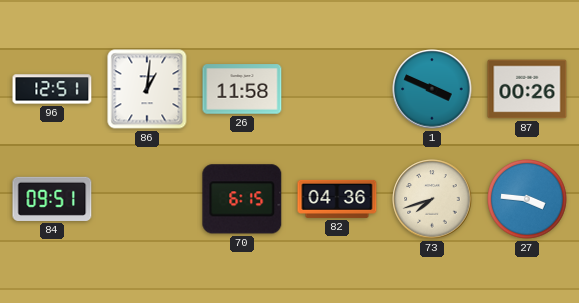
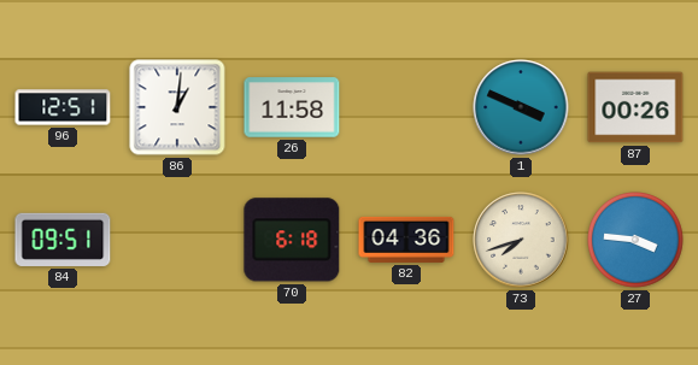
70: 6:15 -> 6:18
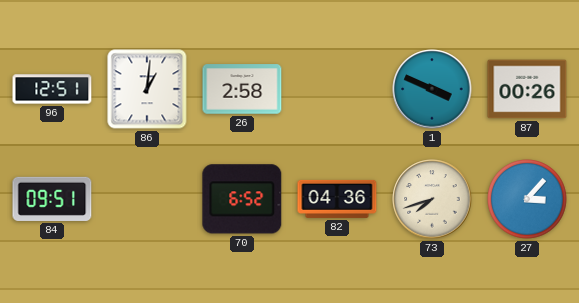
26: 11:58 -> 2:58
70: 6:18 -> 6:52
27: 3:46 -> 3:07
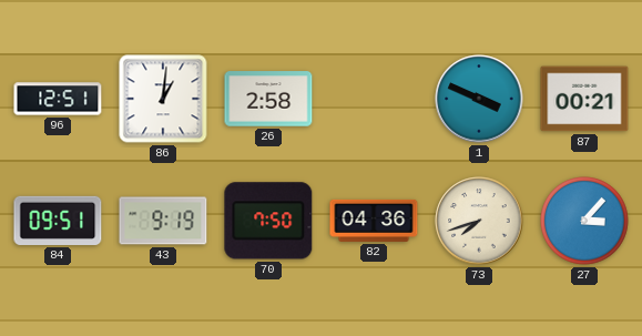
87: 00:26 -> 00:21
43: none -> 9:19
70: 6:52 -> 7:50
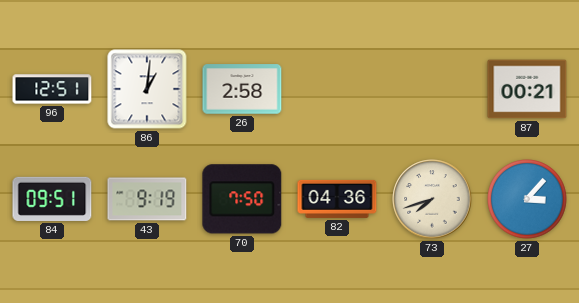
1: 3:49 -> none
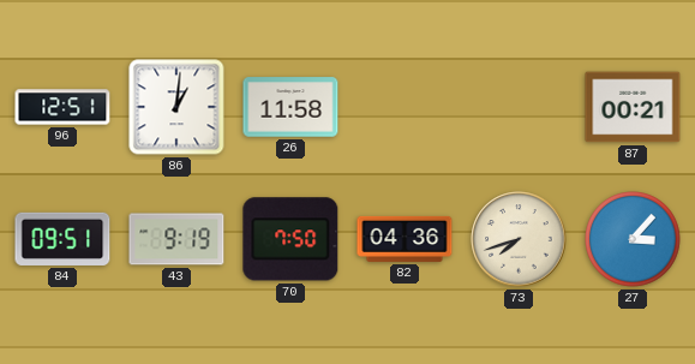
26: 2:58 -> 11:58
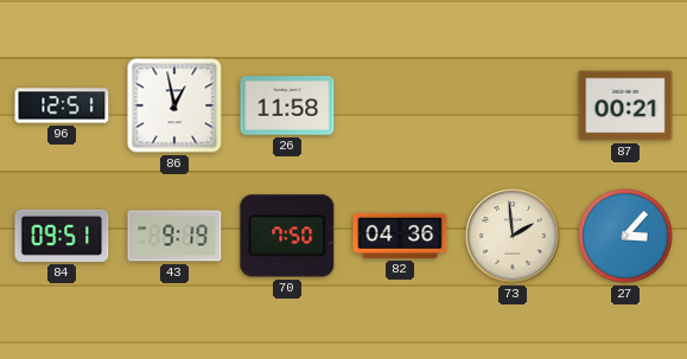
86: 1:01 -> 12:58
73: 7:42 -> 1:59
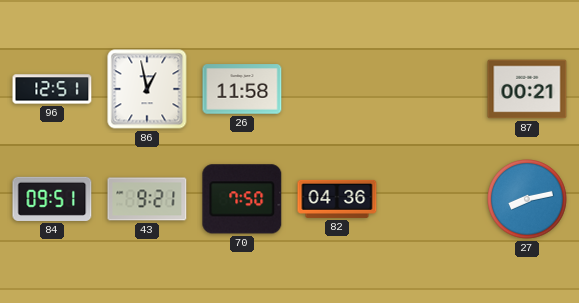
43: 9:19 -> 9:21
73: 1:59 -> none
27: 3:07 -> 8:13
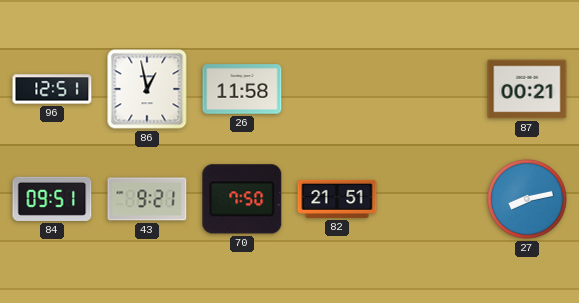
82: 04:36 -> 21:51
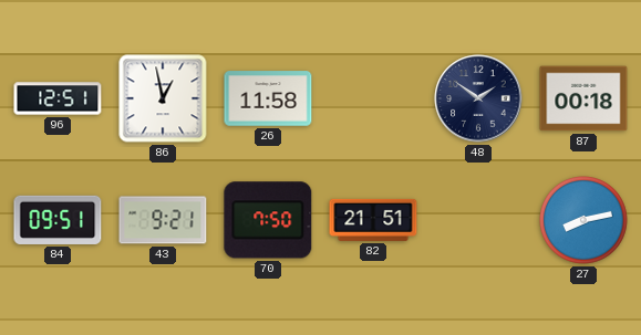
48: none -> 1:51
87: 00:21 -> 00:18
